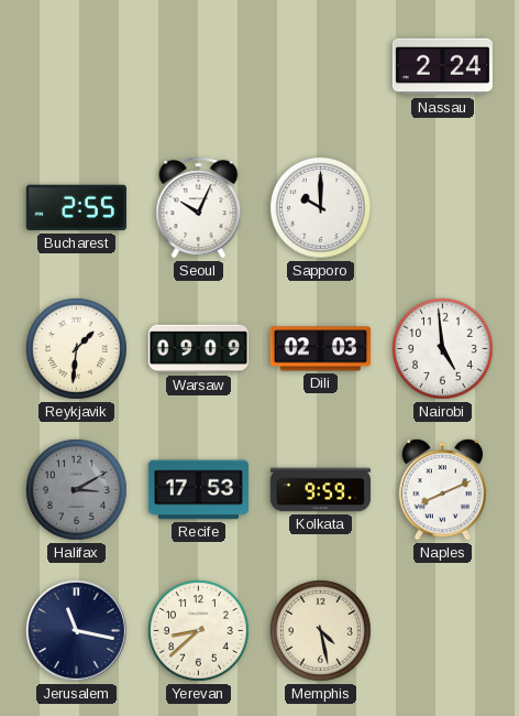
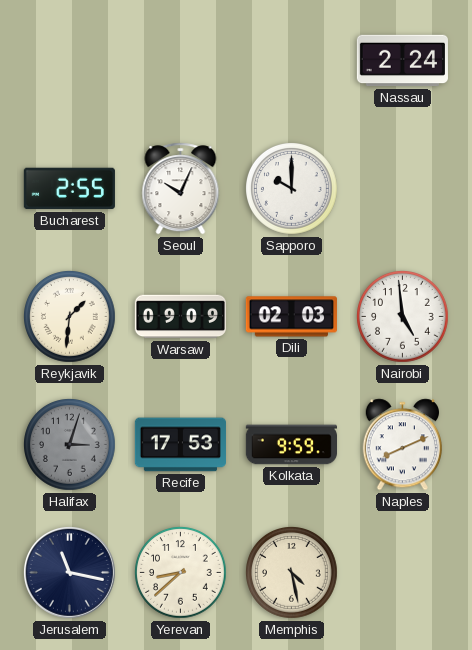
Halifax: 3:10 -> 3:03
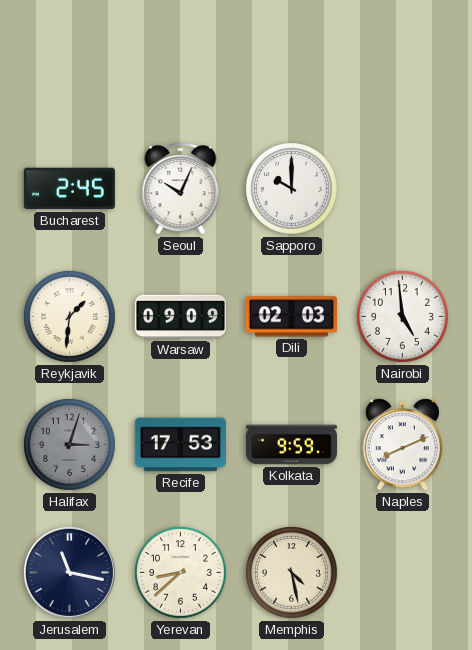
Nassau: 2:24 -> none
Bucharest: 2:55 -> 2:45
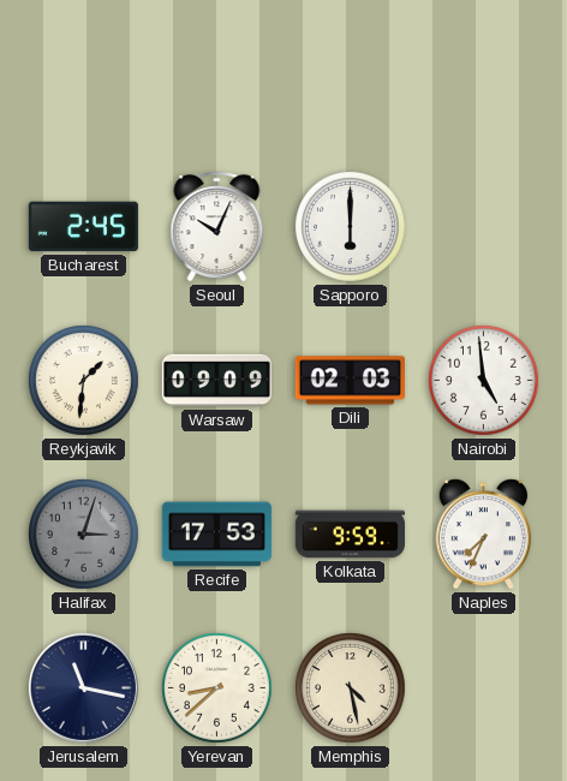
Sapporo: 10:00 -> 6:00
Naples: 8:11 -> 7:34
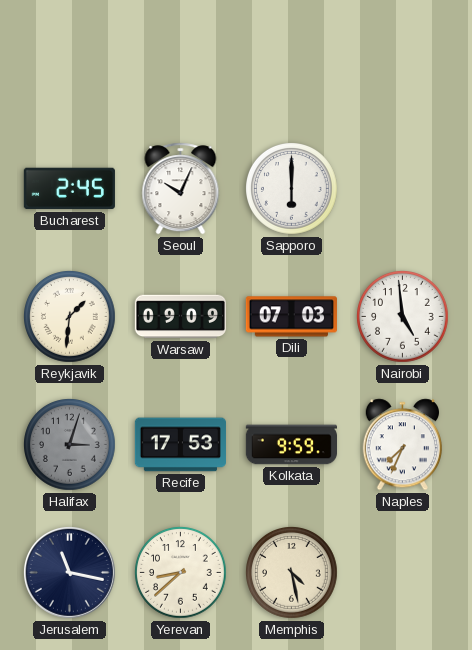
Dili: 02:03 -> 07:03
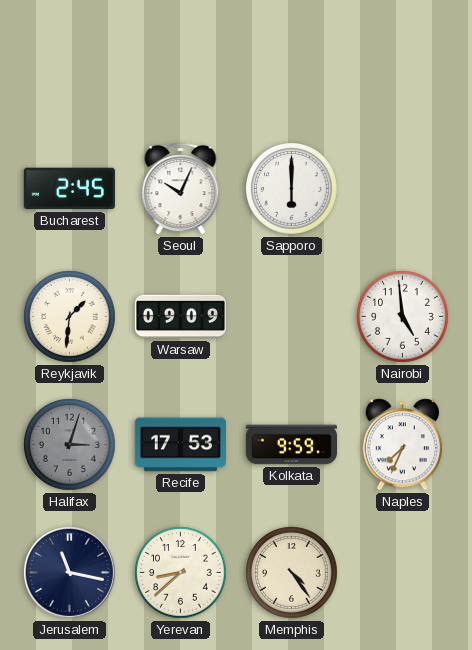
Dili: 07:03 -> none
Memphis: 4:28 -> 4:24
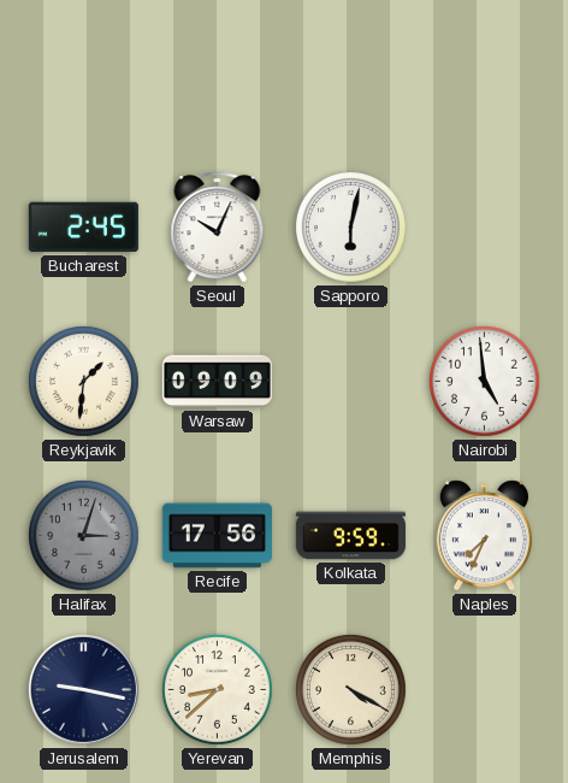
Sapporo: 6:00 -> 6:02
Recife: 17:53 -> 17:56
Jerusalem: 11:17 -> 9:17
Memphis: 4:24 -> 4:20
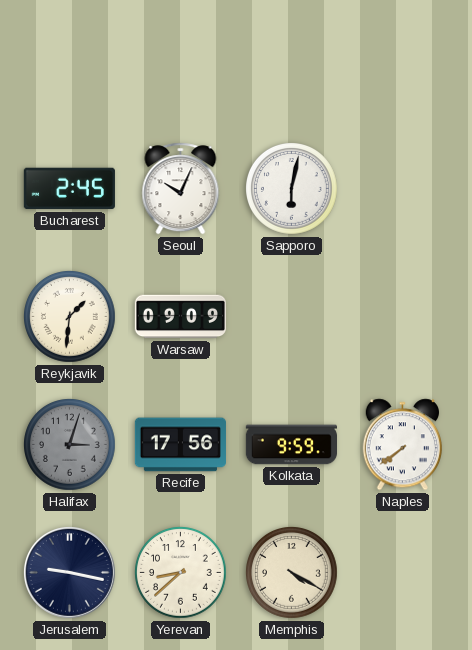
Nairobi: 4:59 -> none
Naples: 7:34 -> 7:39
